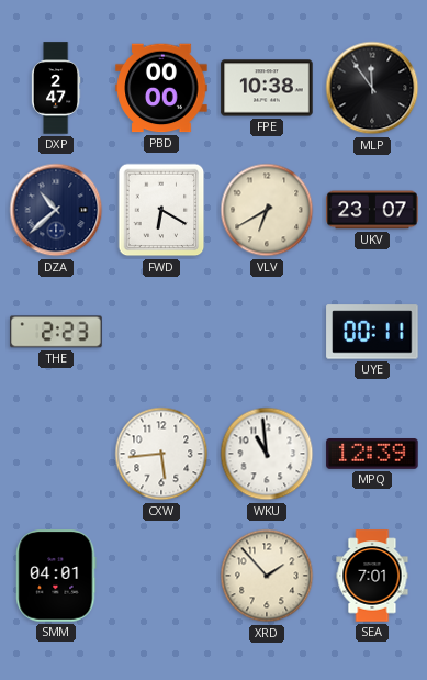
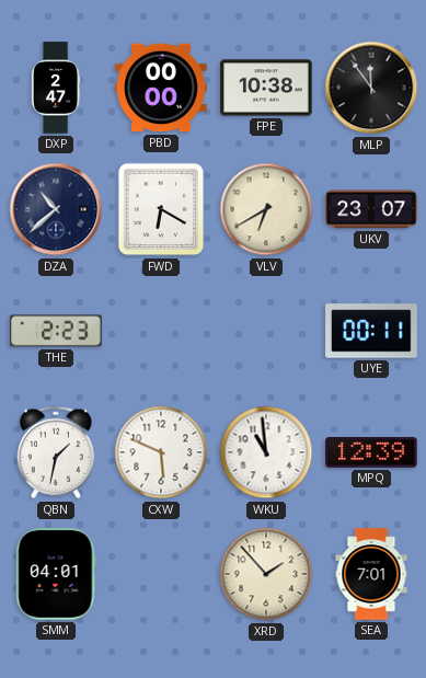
QBN: none -> 1:32
CXW: 5:44 -> 5:49
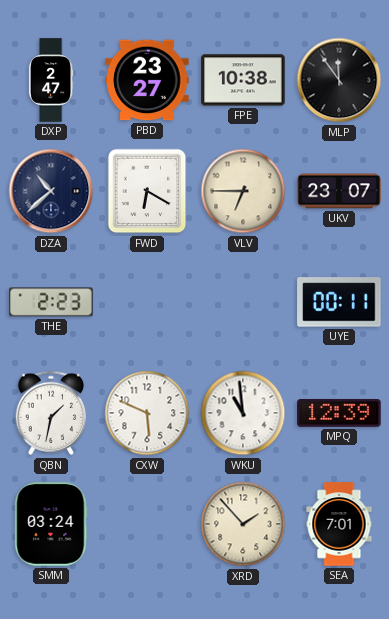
PBD: 00:00 -> 23:27
VLV: 6:40 -> 6:45
SMM: 04:01 -> 03:24
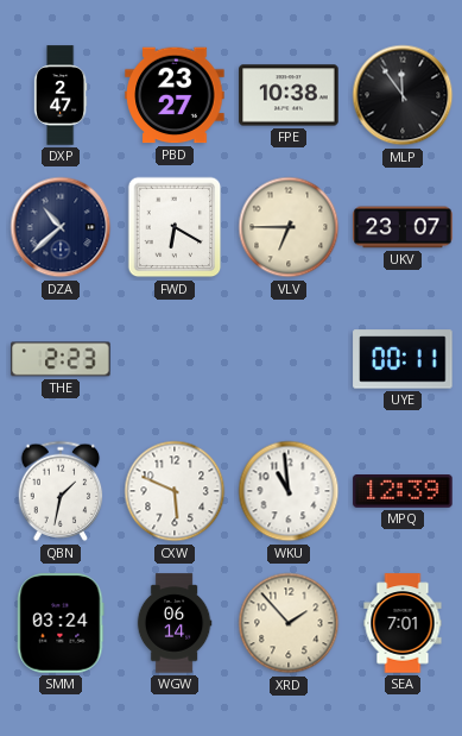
WGW: none -> 06:14
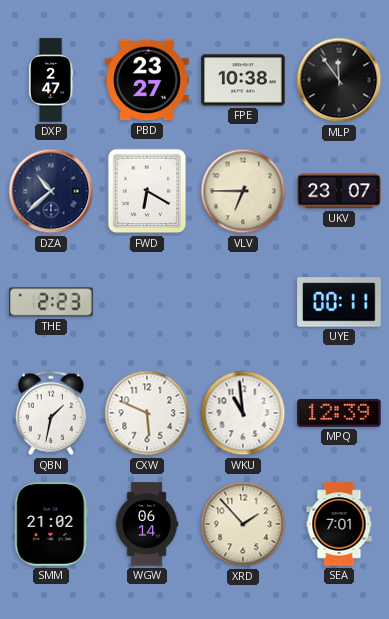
SMM: 03:24 -> 21:02
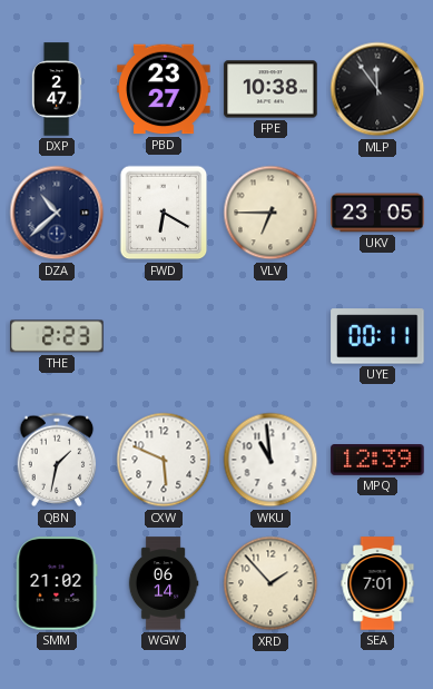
UKV: 23:07 -> 23:05
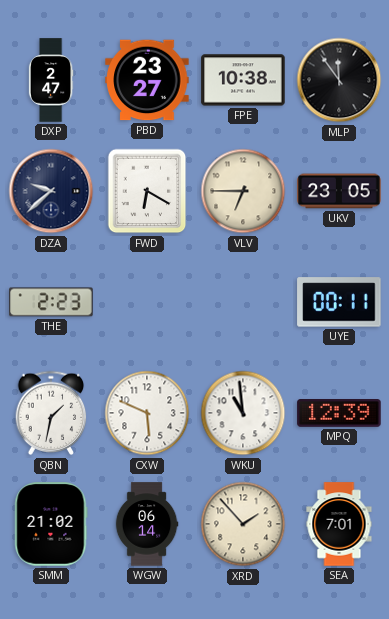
DZA: 10:38 -> 9:38
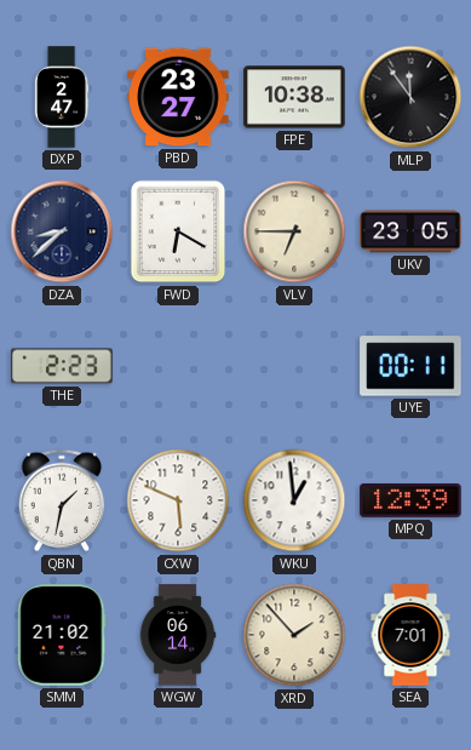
DZA: 9:38 -> 8:38
WKU: 10:59 -> 12:59
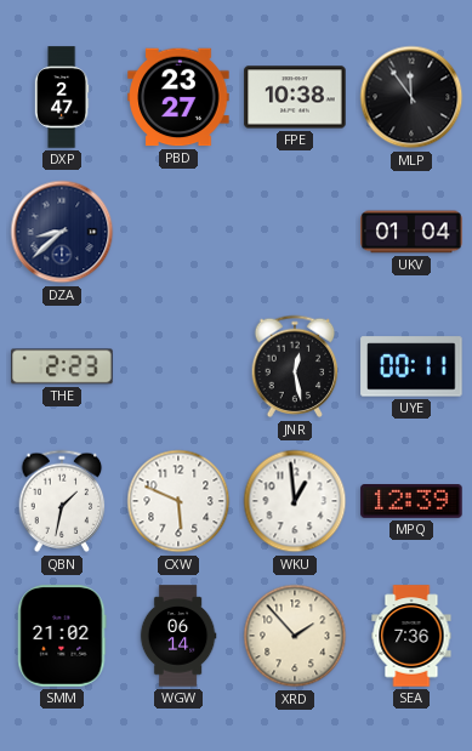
FWD: 6:20 -> none
VLV: 6:45 -> none
UKV: 23:05 -> 01:04
JNR: none -> 12:28
SEA: 7:01 -> 7:36
